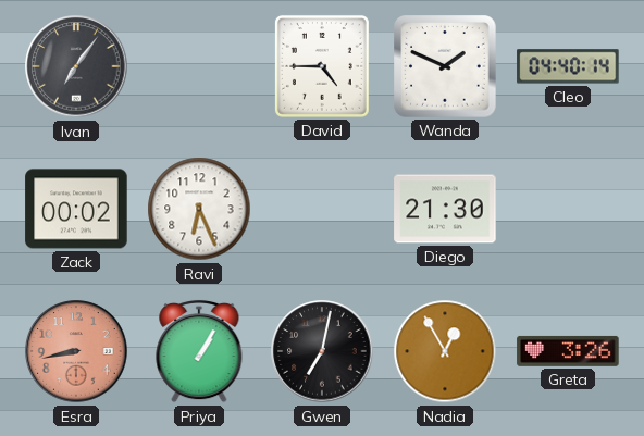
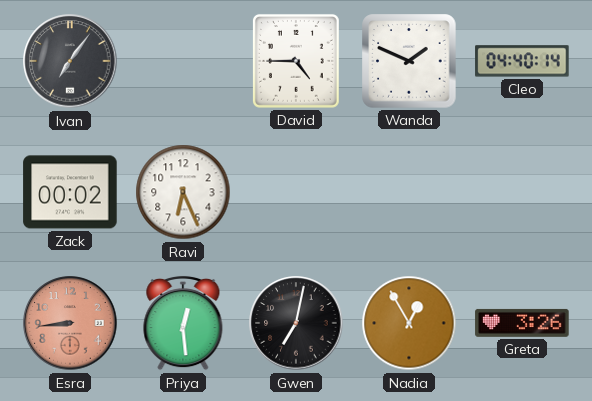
Diego: 21:30 -> none
Esra: 8:43 -> 8:44
Priya: 1:05 -> 12:29
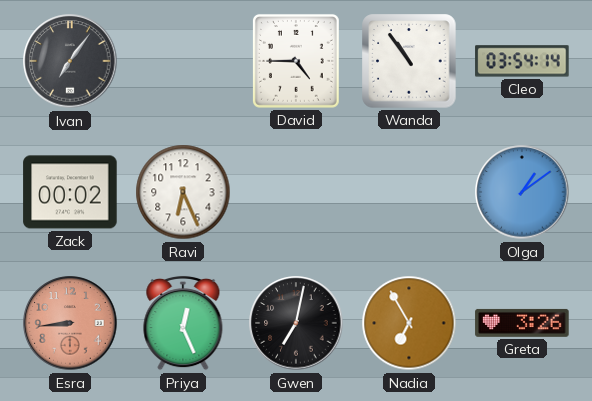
Wanda: 1:49 -> 10:54
Cleo: 04:40 -> 03:54
Olga: none -> 1:09
Priya: 12:29 -> 12:26
Nadia: 12:55 -> 6:55
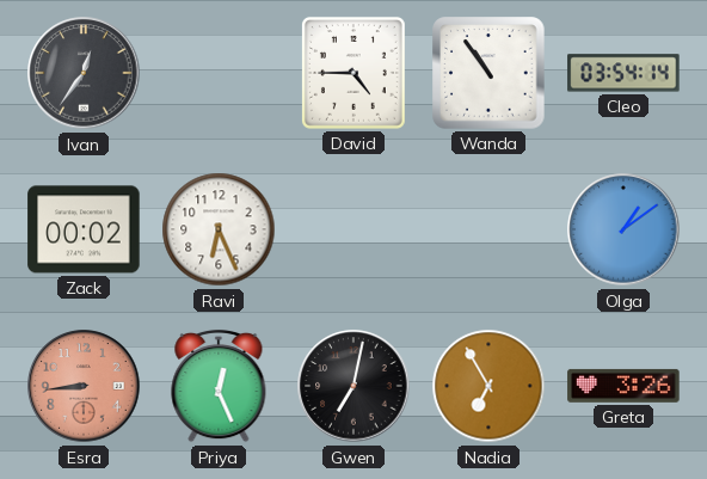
Ivan: 7:06 -> 12:36
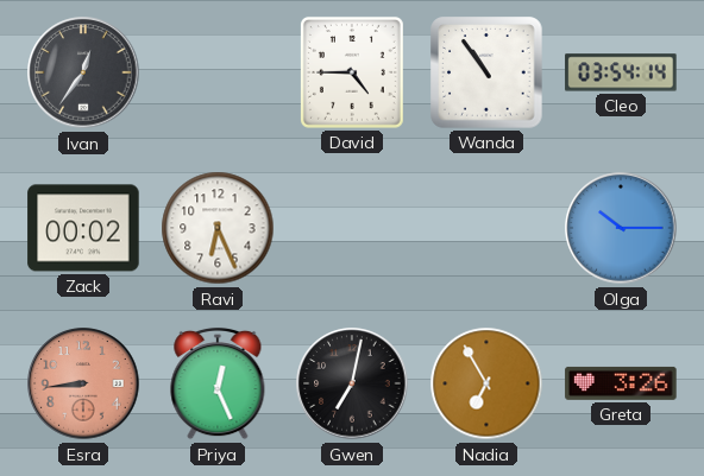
Olga: 1:09 -> 10:15
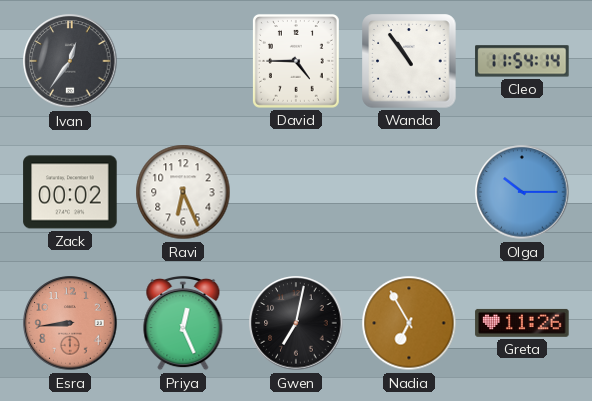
Cleo: 03:54 -> 11:54
Greta: 3:26 -> 11:26
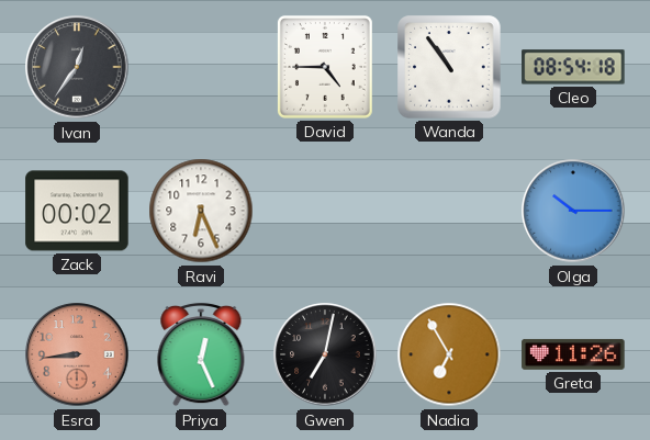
Cleo: 11:54 -> 08:54
